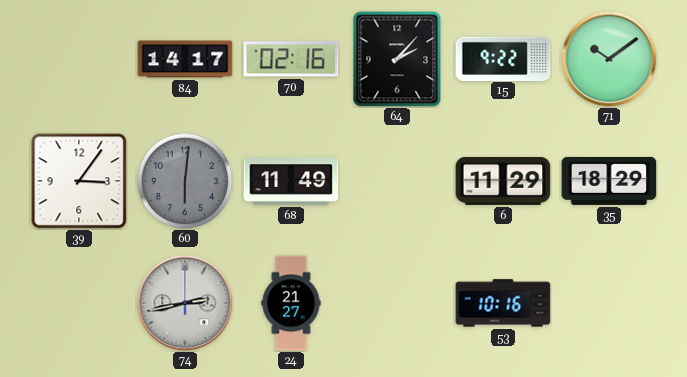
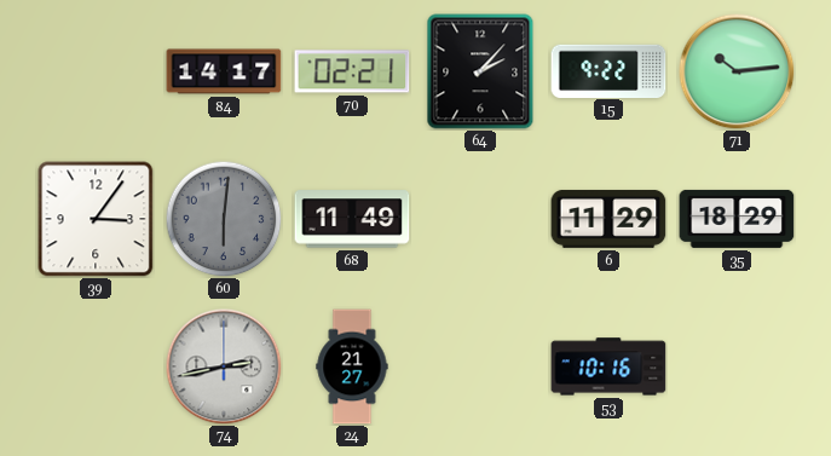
70: 02:16 -> 02:21
71: 10:09 -> 10:14
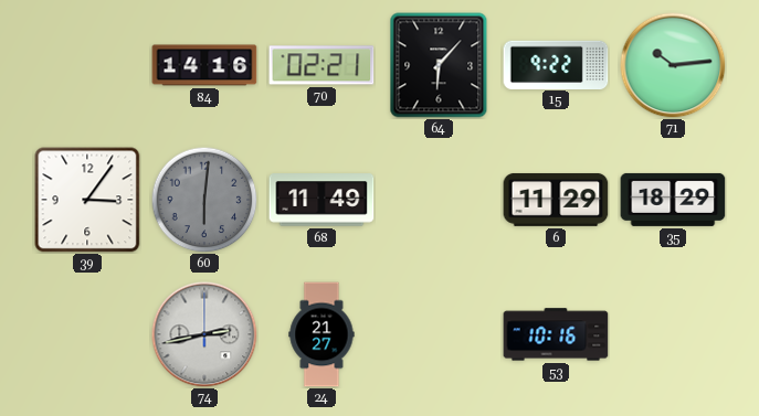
84: 14:17 -> 14:16
64: 2:07 -> 6:07
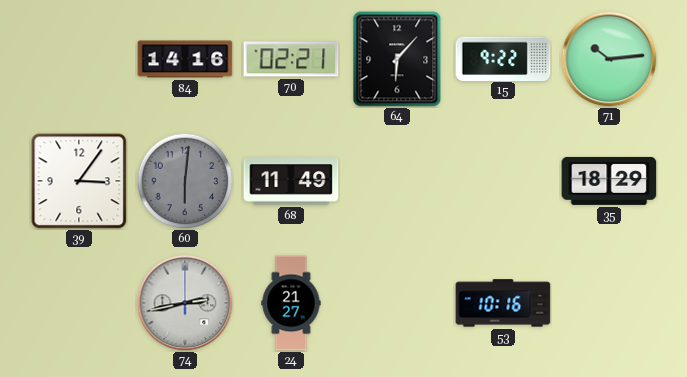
6: 11:29 -> none
